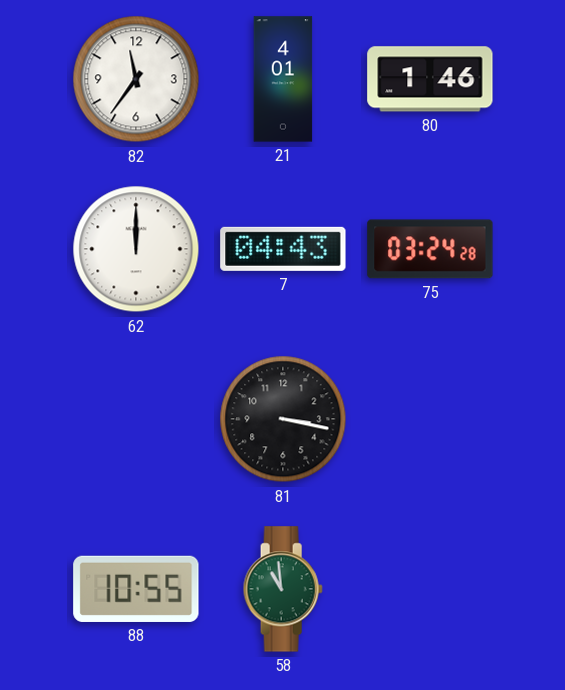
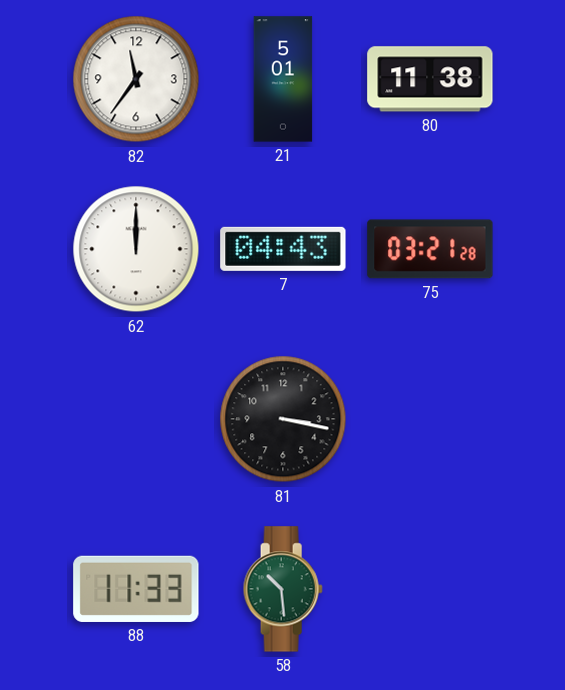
21: 4:01 -> 5:01
80: 1:46 -> 11:38
75: 03:24 -> 03:21
88: 10:55 -> 11:33
58: 10:59 -> 10:29
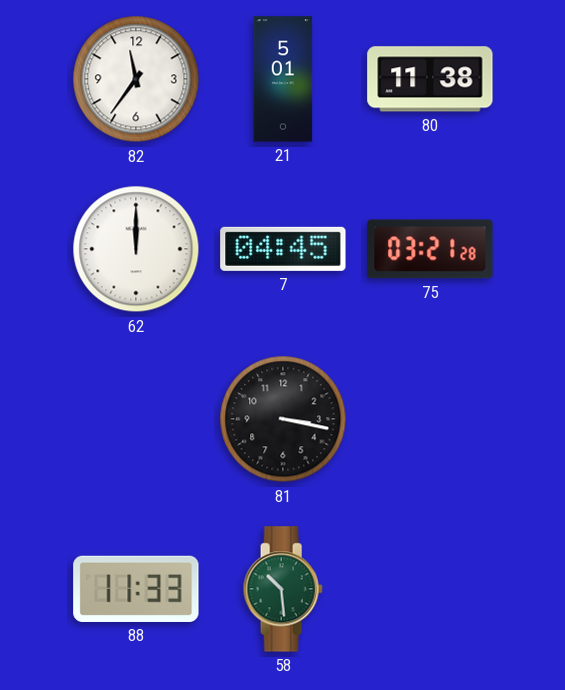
7: 04:43 -> 04:45
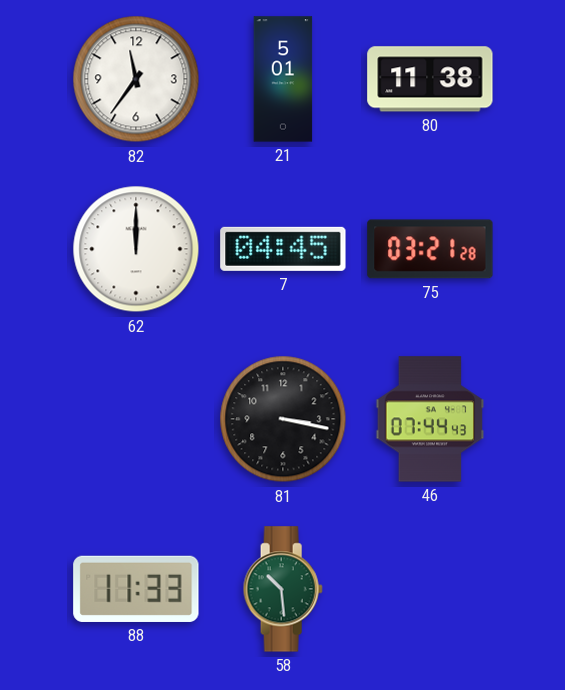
46: none -> 07:44
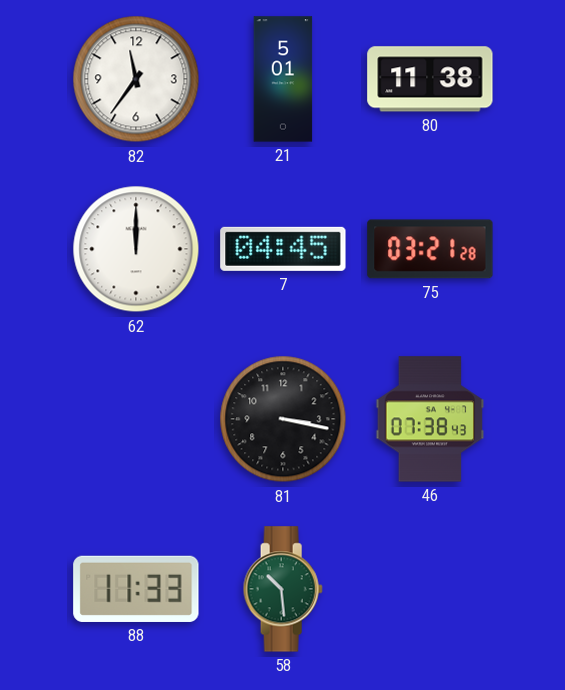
46: 07:44 -> 07:38
